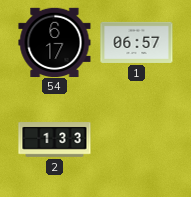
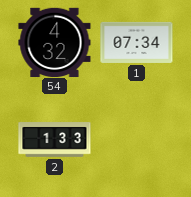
54: 6:17 -> 4:32
1: 06:57 -> 07:34
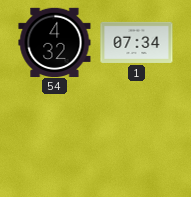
2: 1:33 -> none
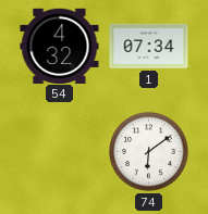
74: none -> 6:09
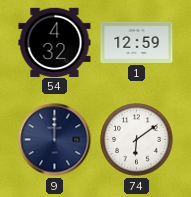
1: 07:34 -> 12:59
9: none -> 12:00
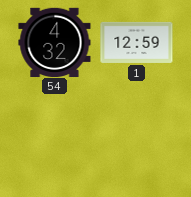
9: 12:00 -> none
74: 6:09 -> none
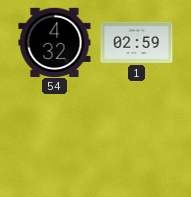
1: 12:59 -> 02:59
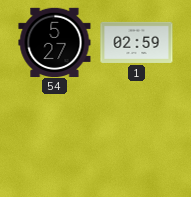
54: 4:32 -> 5:27
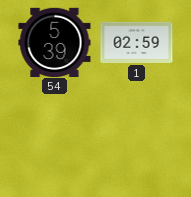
54: 5:27 -> 5:39
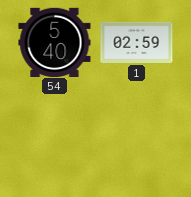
54: 5:39 -> 5:40
